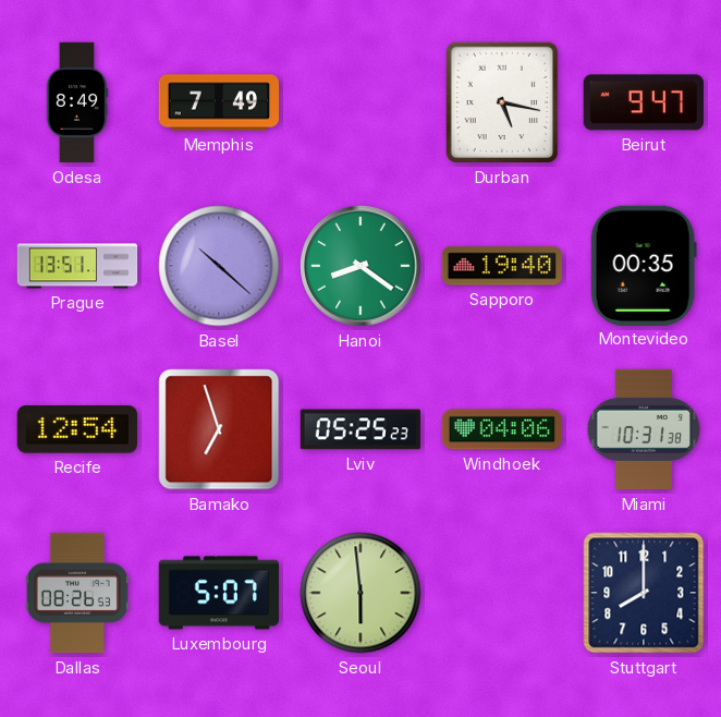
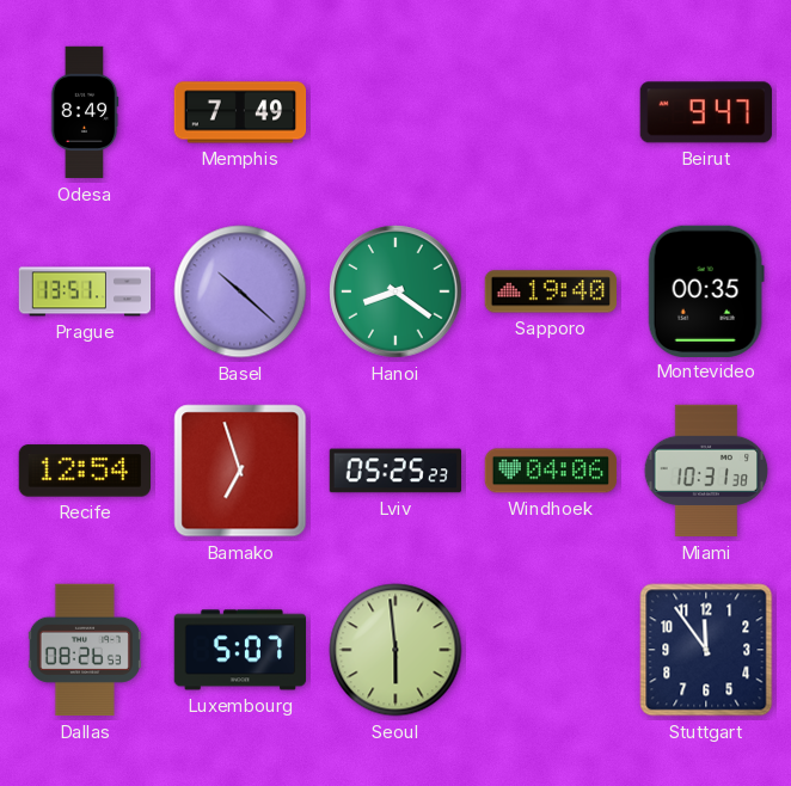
Durban: 5:17 -> none
Stuttgart: 8:00 -> 11:54
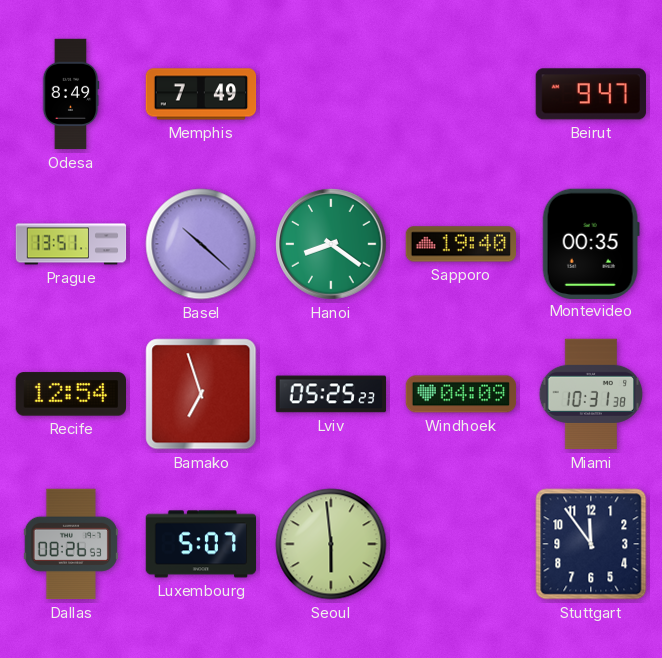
Windhoek: 04:06 -> 04:09
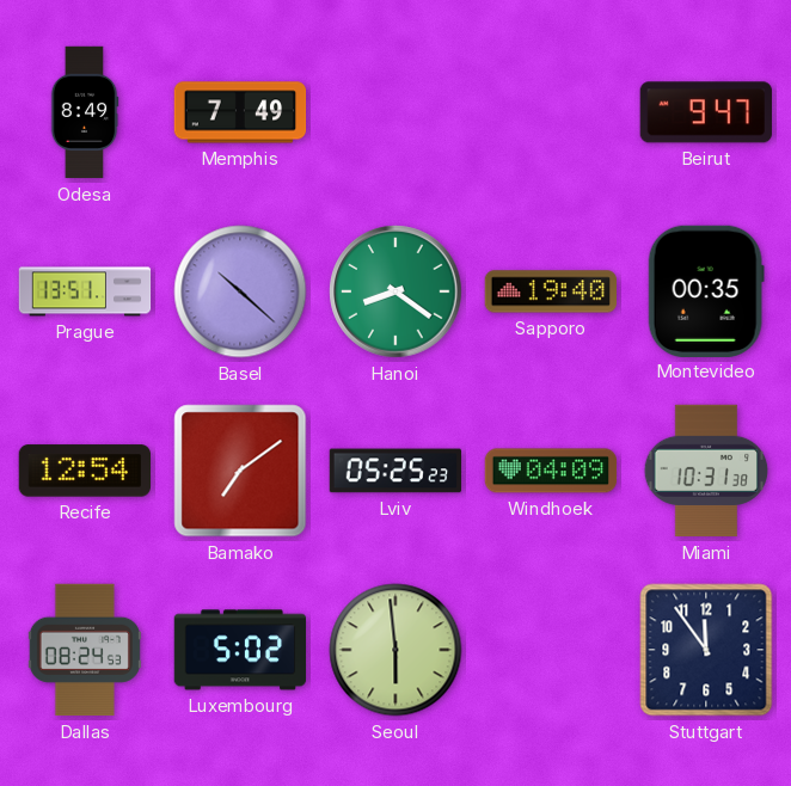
Bamako: 6:57 -> 7:09
Dallas: 08:26 -> 08:24
Luxembourg: 5:07 -> 5:02
